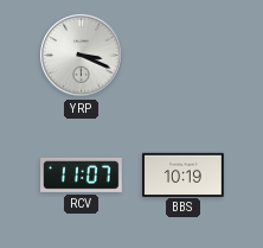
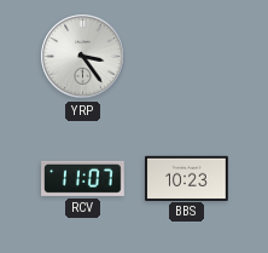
YRP: 3:19 -> 3:24
BBS: 10:19 -> 10:23
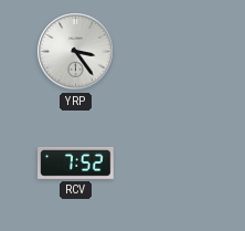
RCV: 11:07 -> 7:52
BBS: 10:23 -> none
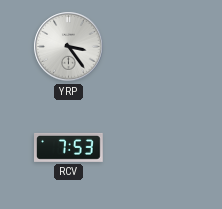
RCV: 7:52 -> 7:53
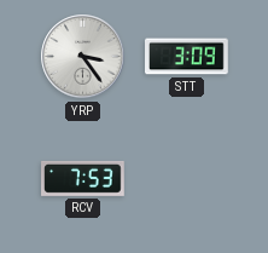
STT: none -> 3:09
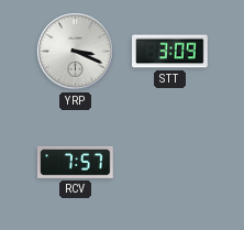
YRP: 3:24 -> 3:19
RCV: 7:53 -> 7:57
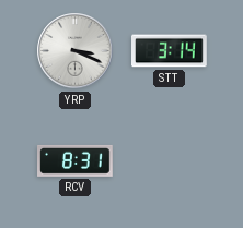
STT: 3:09 -> 3:14
RCV: 7:57 -> 8:31
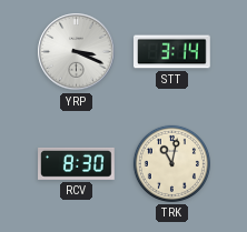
RCV: 8:31 -> 8:30
TRK: none -> 11:02
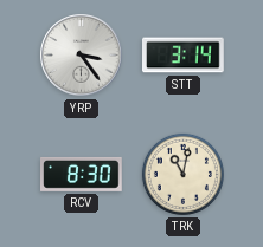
YRP: 3:19 -> 3:24
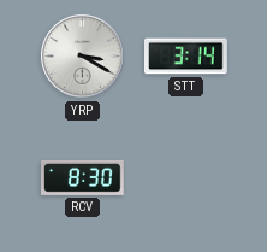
YRP: 3:24 -> 3:20
TRK: 11:02 -> none
